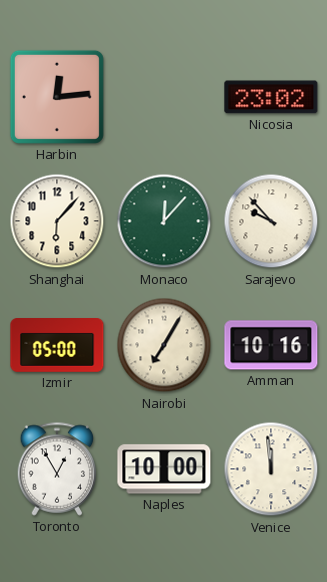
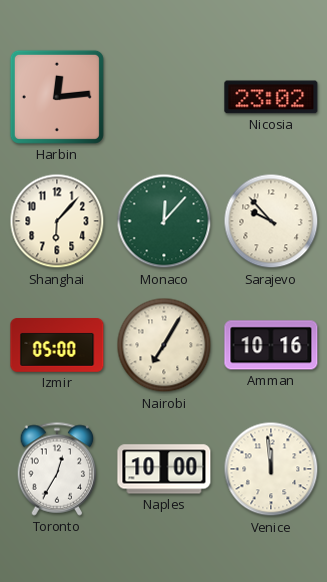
Toronto: 12:55 -> 12:35
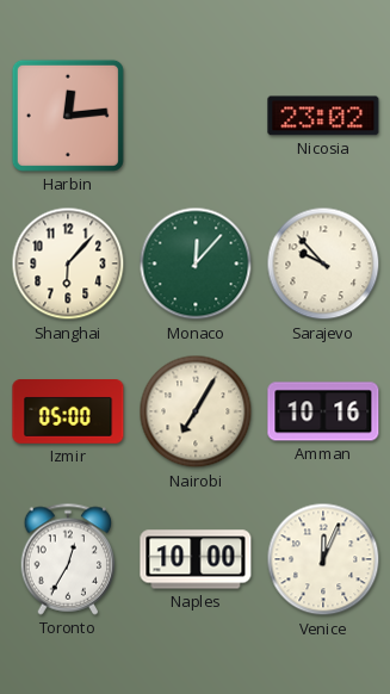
Venice: 11:59 -> 12:04
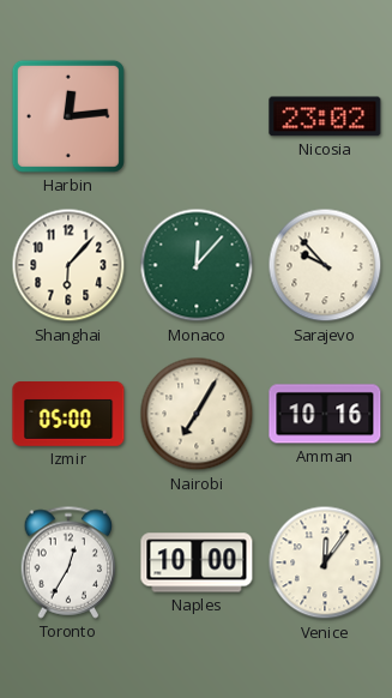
Venice: 12:04 -> 12:06
